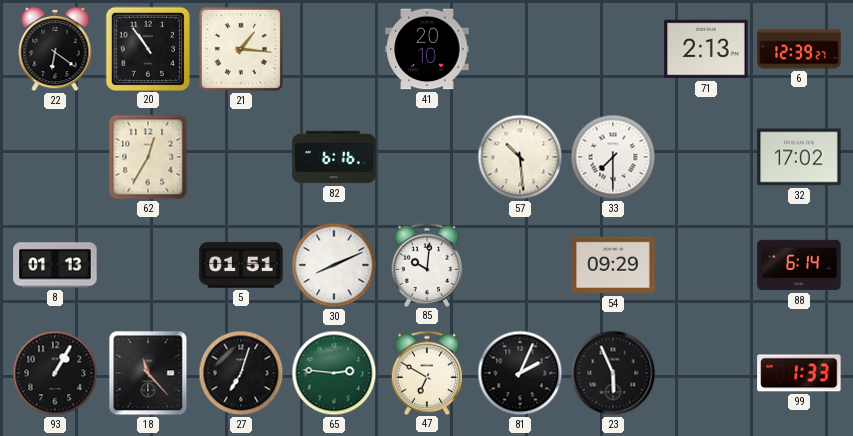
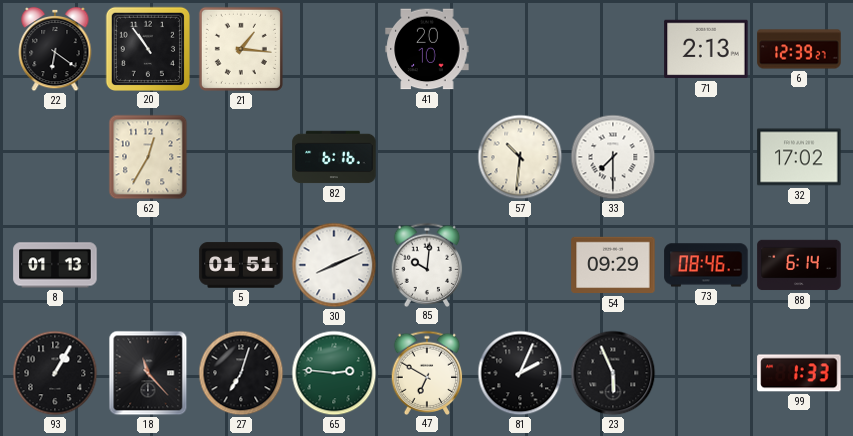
57: 10:29 -> 10:31
73: none -> 08:46
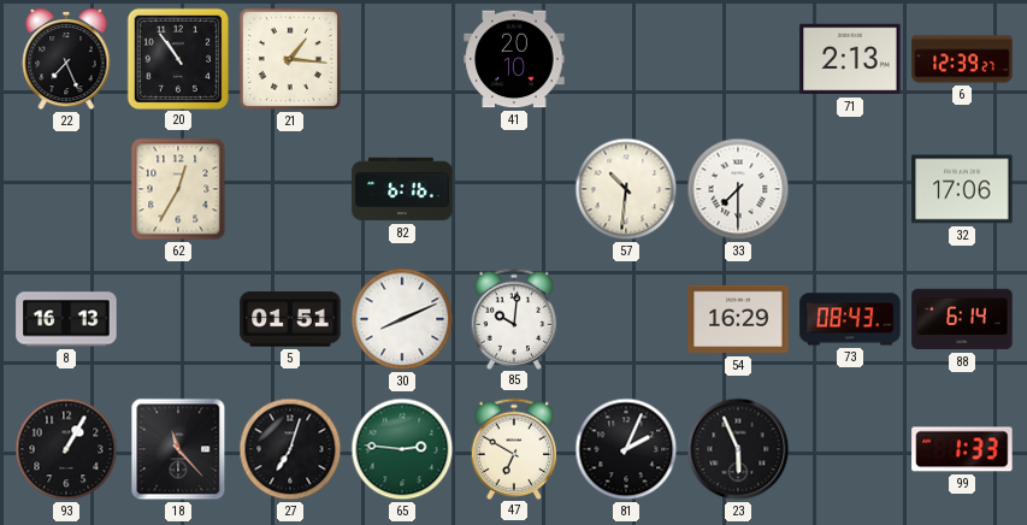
22: 6:21 -> 7:26
32: 17:02 -> 17:06
8: 01:13 -> 16:13
54: 09:29 -> 16:29
73: 08:46 -> 08:43
